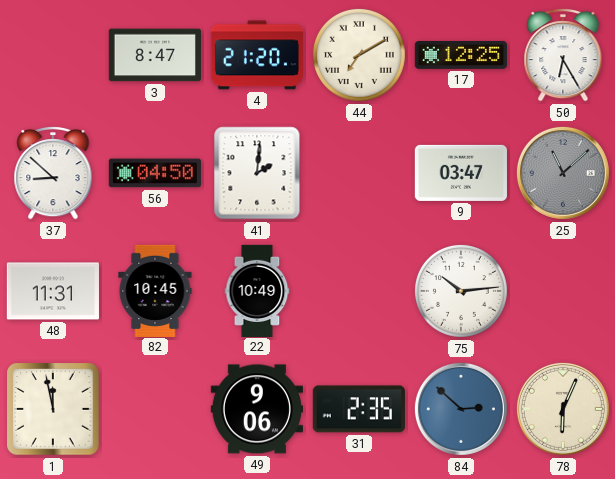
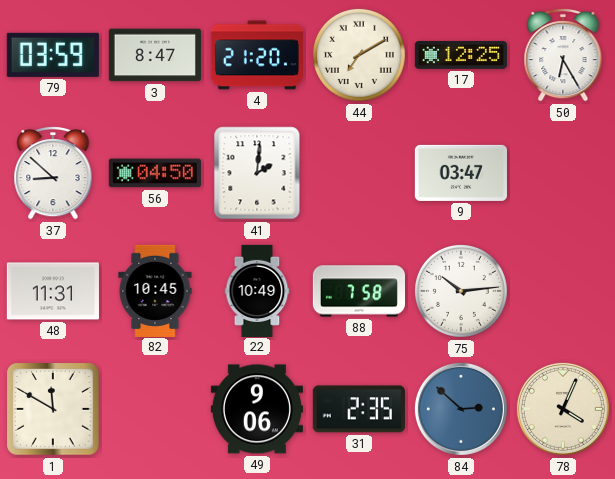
79: none -> 03:59
25: 11:08 -> none
88: none -> 7:58
1: 11:58 -> 11:50
78: 6:04 -> 4:04
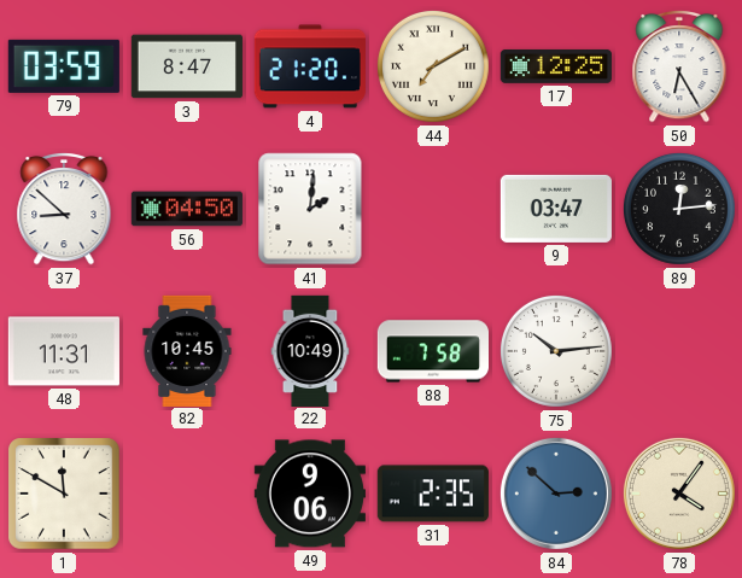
89: none -> 12:14
78: 4:04 -> 4:06
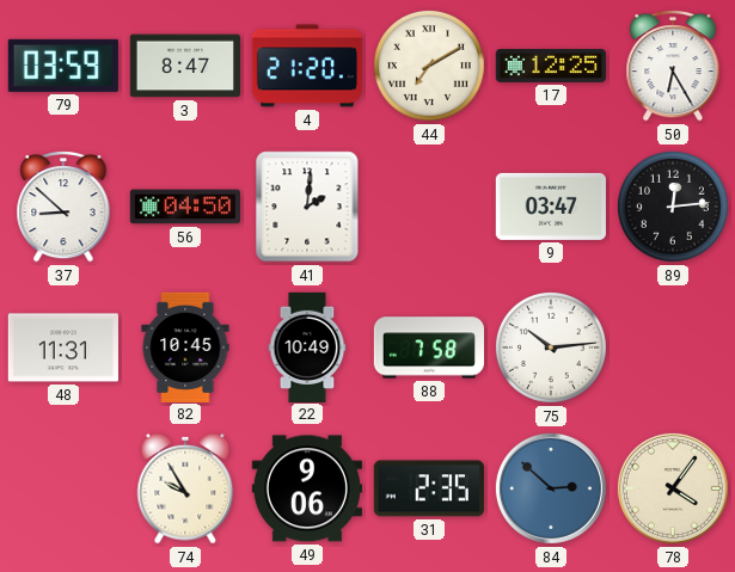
1: 11:50 -> none
74: none -> 9:55
